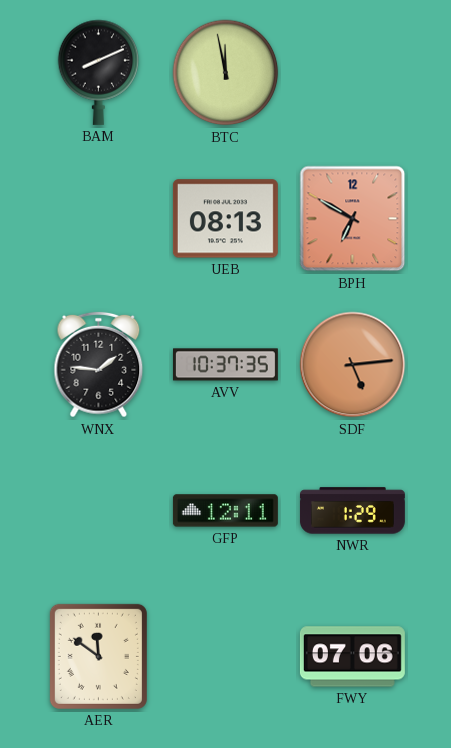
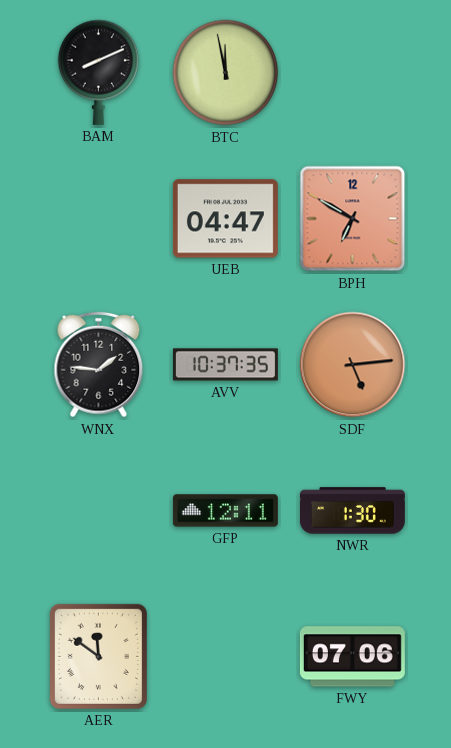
UEB: 08:13 -> 04:47
NWR: 1:29 -> 1:30
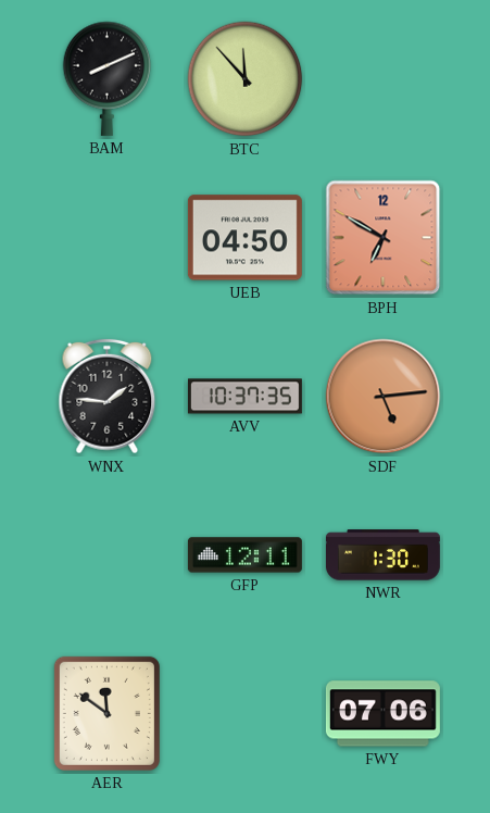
BTC: 11:58 -> 11:53
UEB: 04:47 -> 04:50
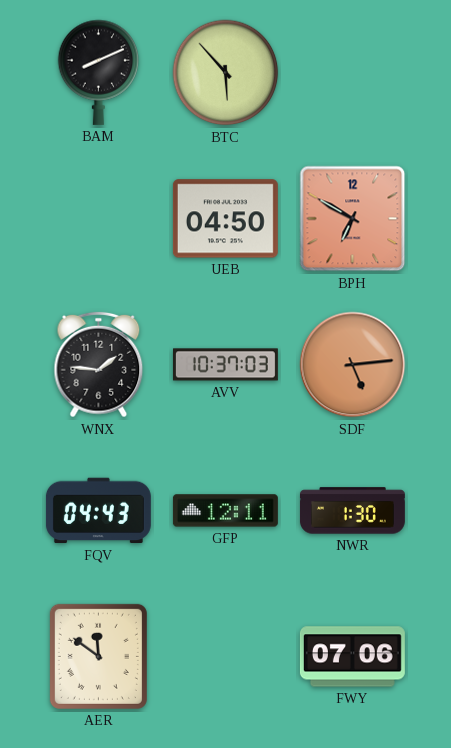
BTC: 11:53 -> 5:53
AVV: 10:37:35 -> 10:37:03
FQV: none -> 04:43
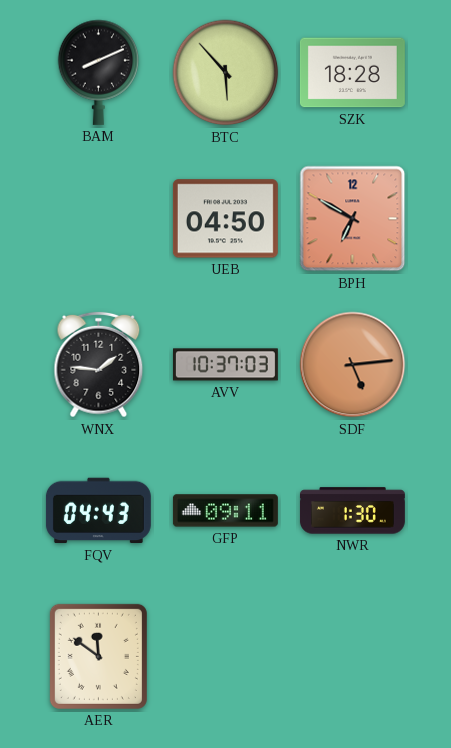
SZK: none -> 18:28
GFP: 12:11 -> 09:11
FWY: 07:06 -> none
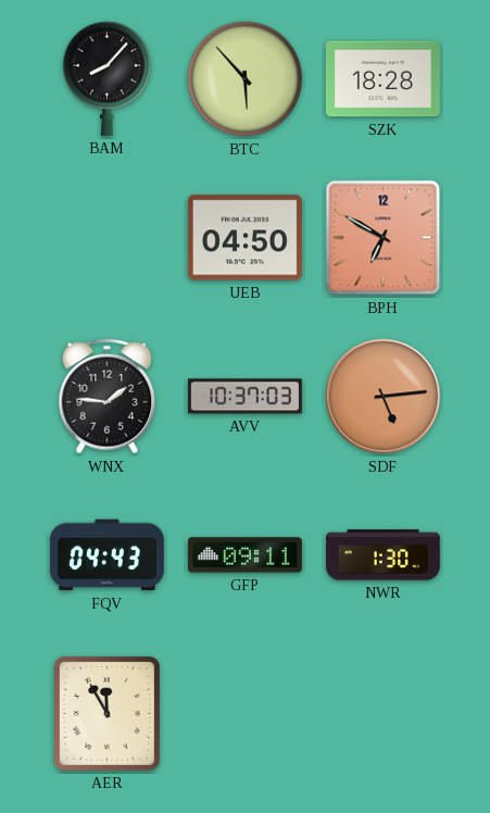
BAM: 8:11 -> 8:07
AER: 11:51 -> 11:55
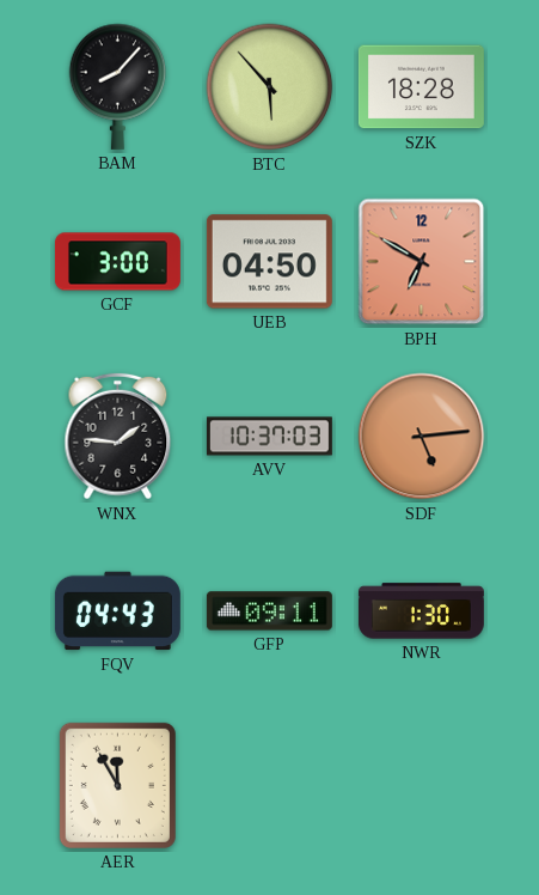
GCF: none -> 3:00
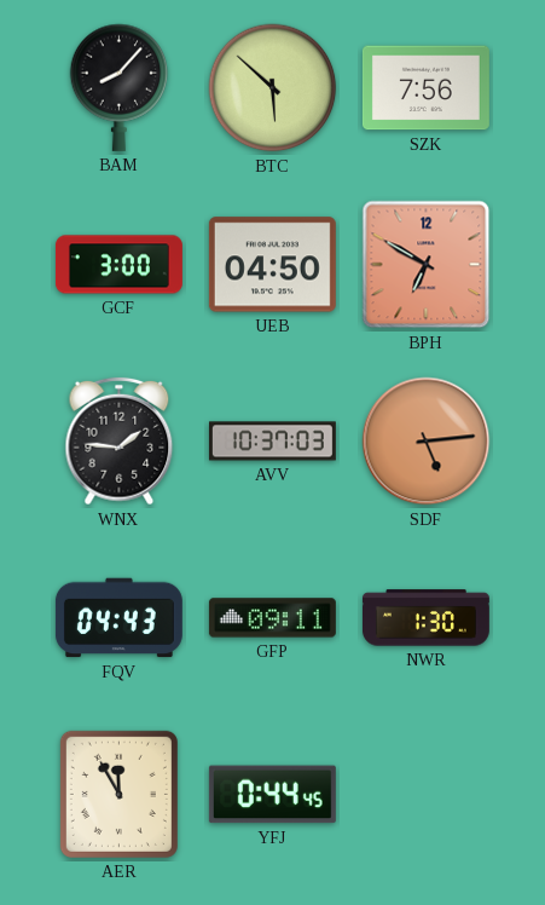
BTC: 5:53 -> 5:52
SZK: 18:28 -> 7:56
YFJ: none -> 0:44
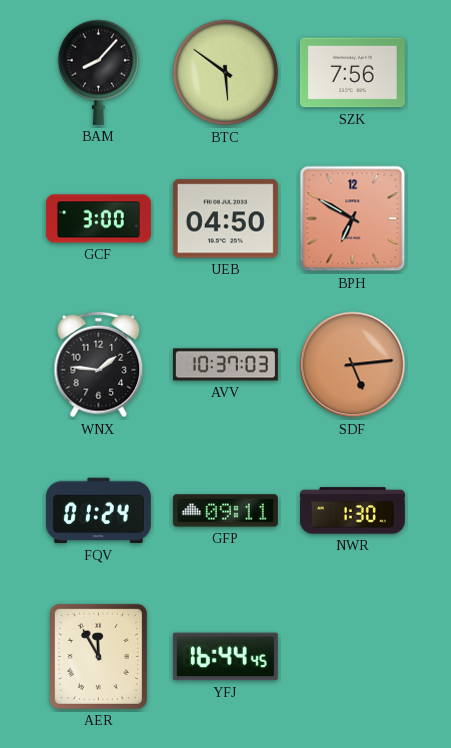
BTC: 5:52 -> 5:51
FQV: 04:43 -> 01:24
YFJ: 0:44 -> 16:44
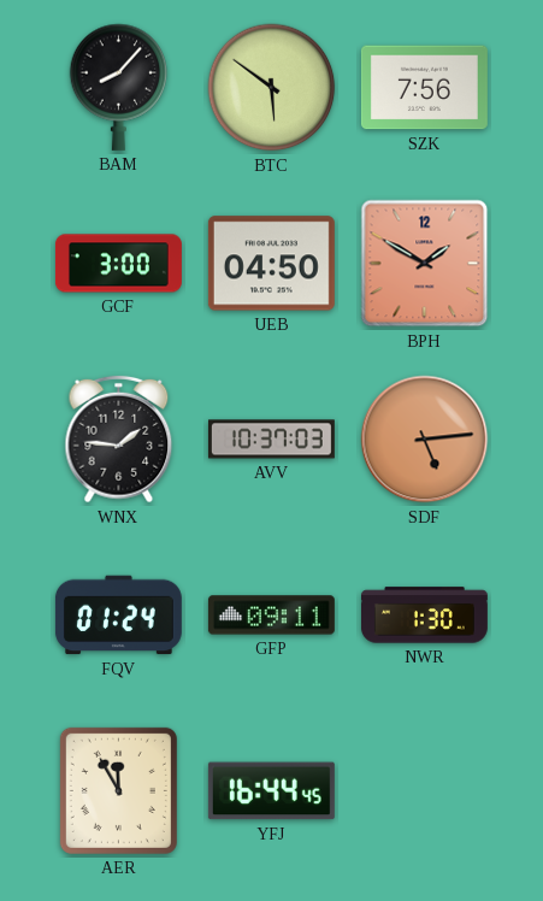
BPH: 6:50 -> 1:50
